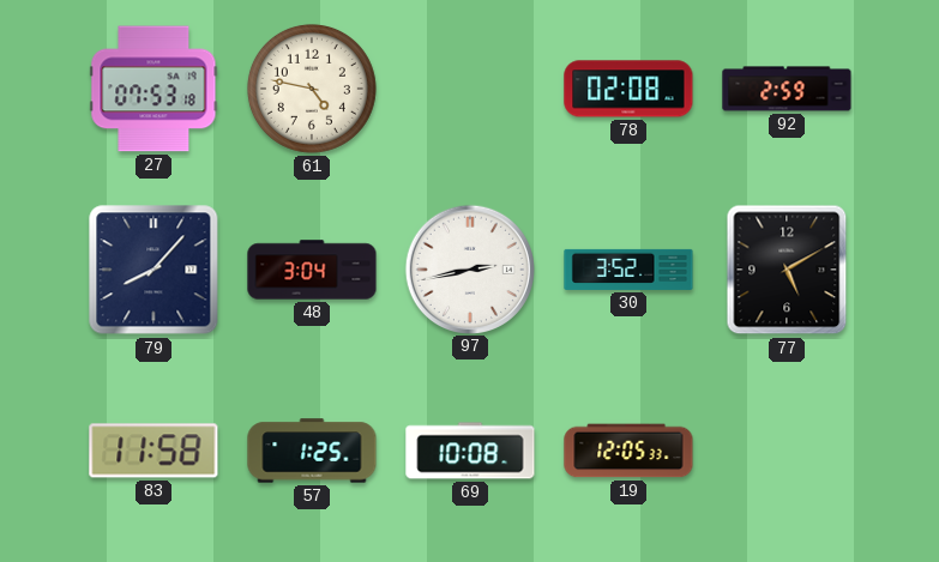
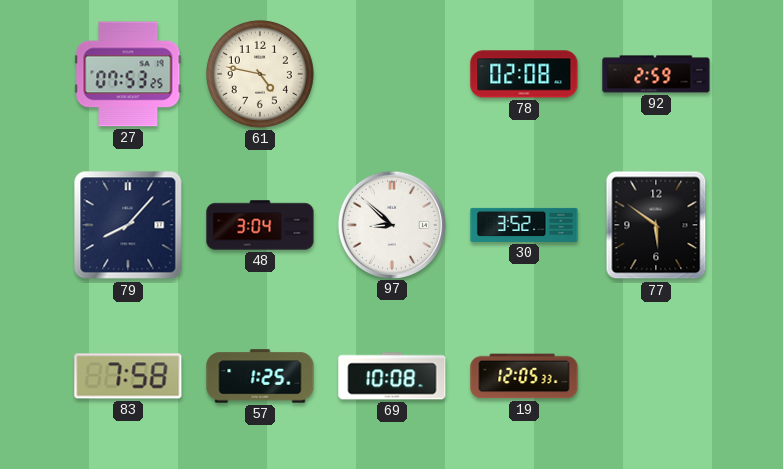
27: 07:53:18 -> 07:53:25
97: 2:43 -> 8:52
77: 5:10 -> 5:51
83: 11:58 -> 7:58
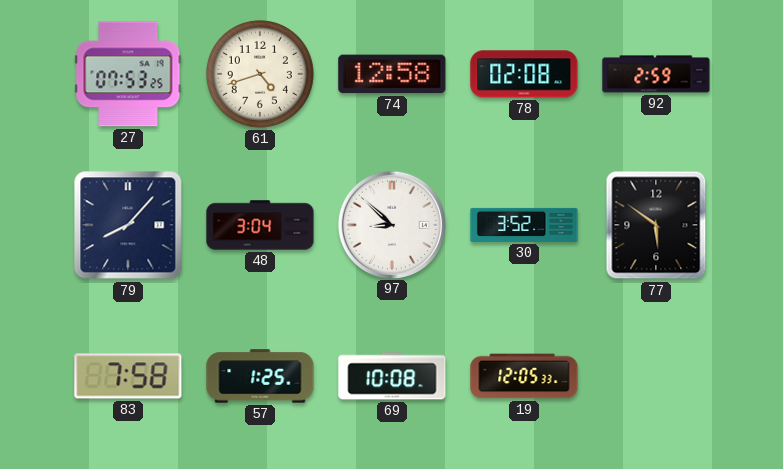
61: 4:47 -> 4:42
74: none -> 12:58
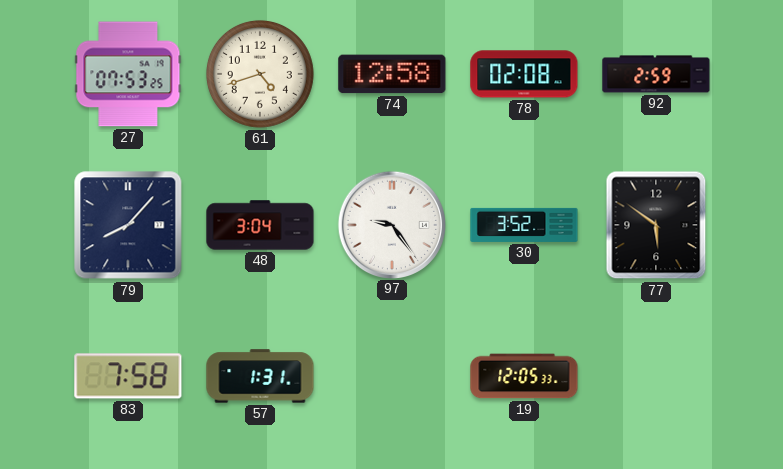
97: 8:52 -> 9:24
57: 1:25 -> 1:31
69: 10:08 -> none
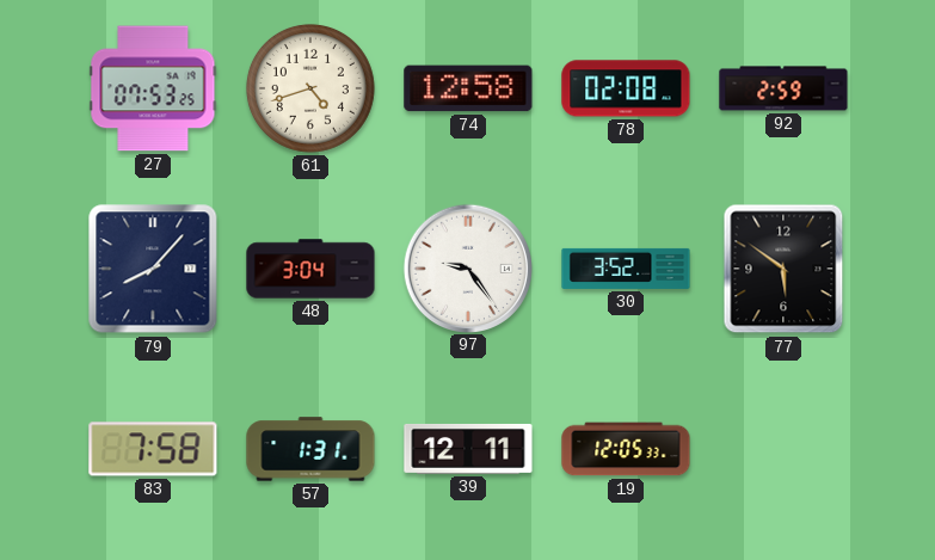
39: none -> 12:11
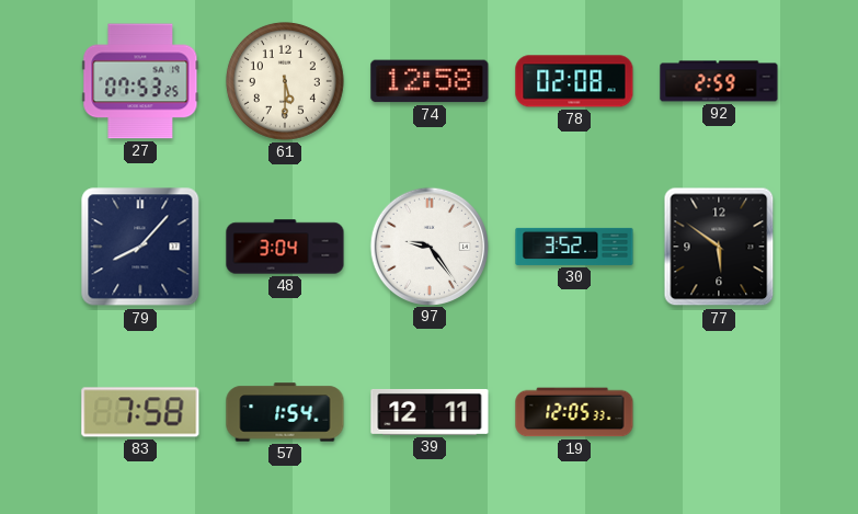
61: 4:42 -> 5:30
57: 1:31 -> 1:54
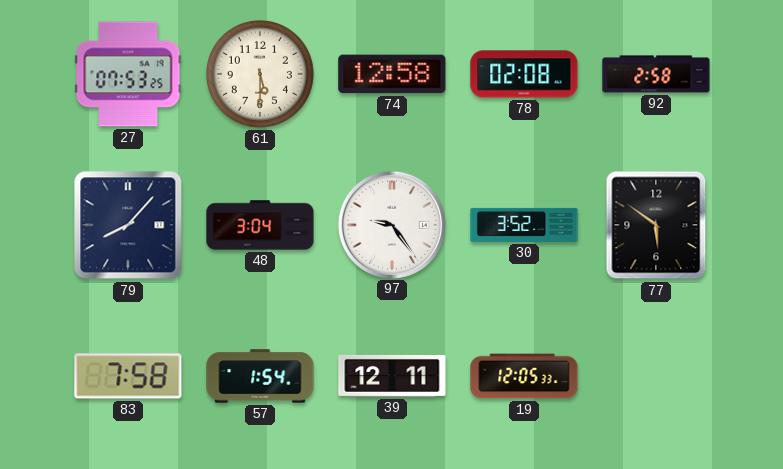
92: 2:59 -> 2:58
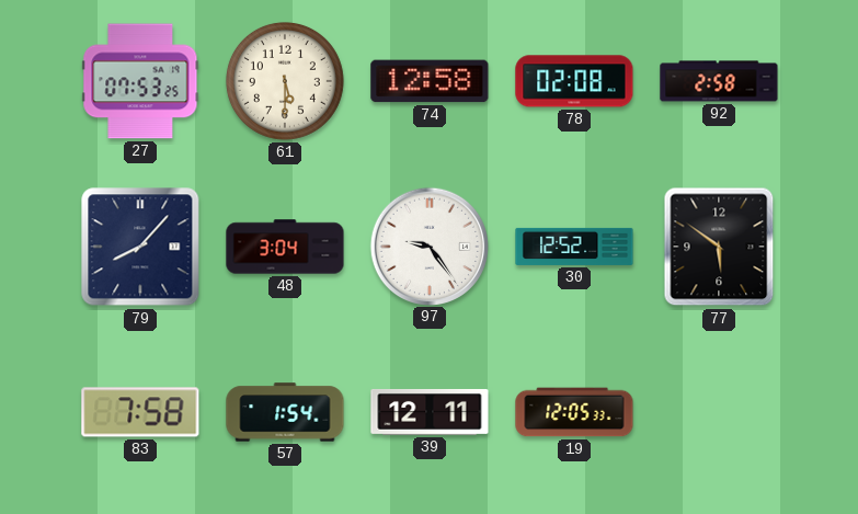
30: 3:52 -> 12:52
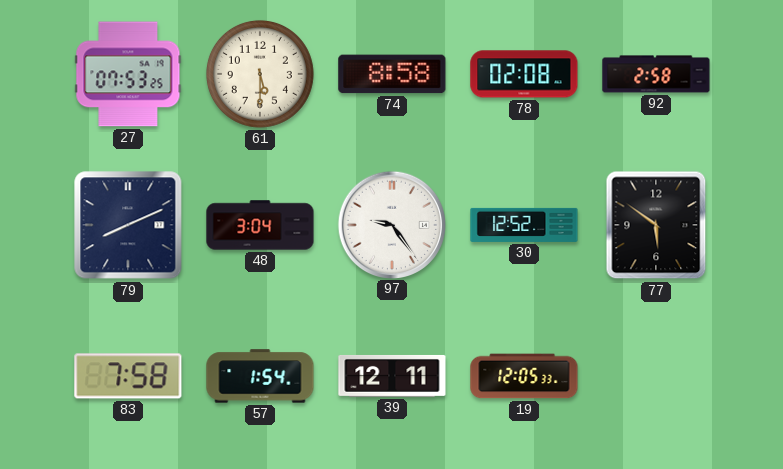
74: 12:58 -> 8:58
79: 8:07 -> 8:11
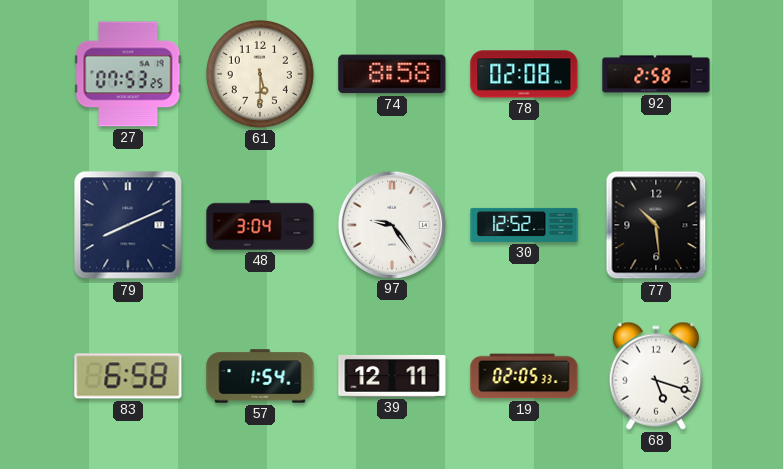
77: 5:51 -> 10:29
83: 7:58 -> 6:58
19: 12:05 -> 02:05
68: none -> 5:18
